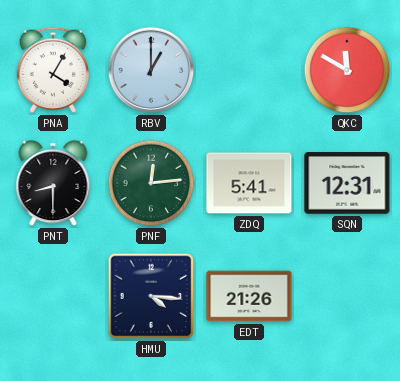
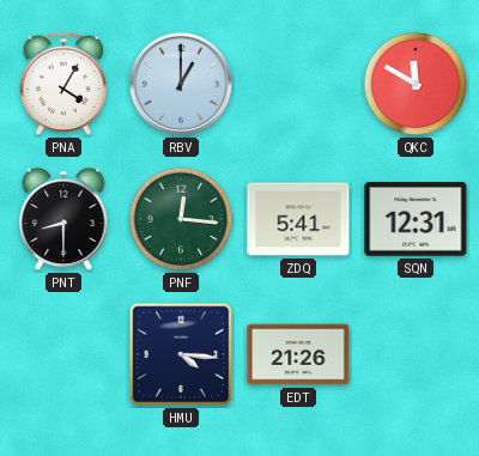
PNF: 12:14 -> 12:16
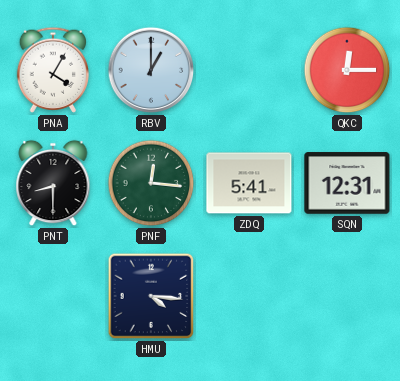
QKC: 11:50 -> 12:15
EDT: 21:26 -> none
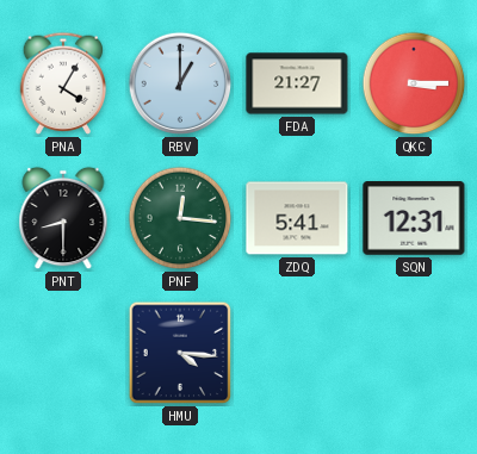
FDA: none -> 21:27
QKC: 12:15 -> 3:15
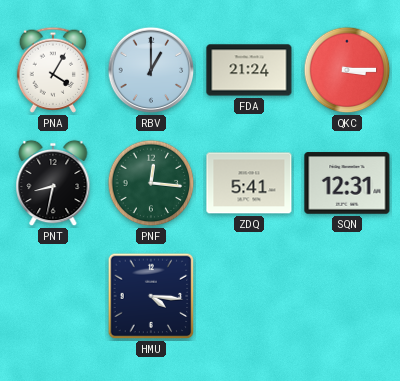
FDA: 21:27 -> 21:24
PNT: 8:30 -> 8:32
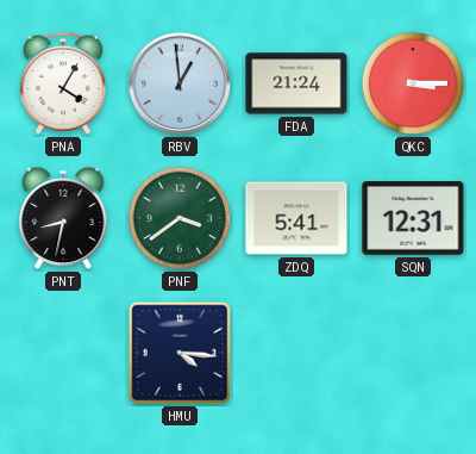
RBV: 1:00 -> 12:59
PNF: 12:16 -> 3:39
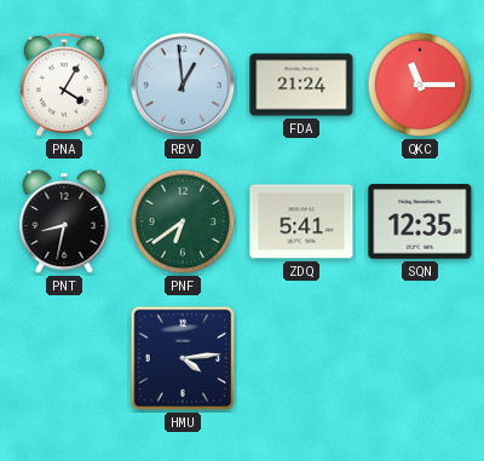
QKC: 3:15 -> 11:15
PNF: 3:39 -> 6:39
SQN: 12:31 -> 12:35
HMU: 4:16 -> 4:14
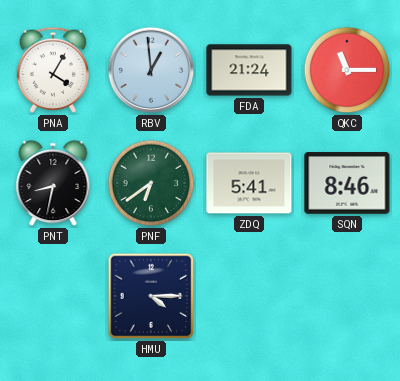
SQN: 12:35 -> 8:46
HMU: 4:14 -> 4:15
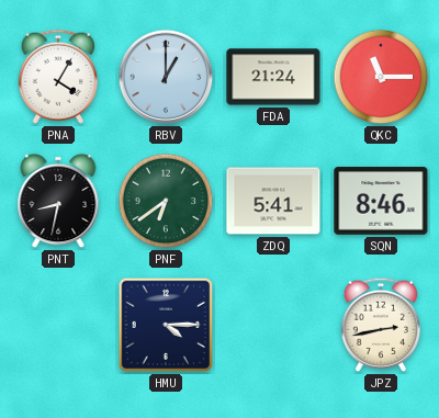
RBV: 12:59 -> 1:00
JPZ: none -> 2:43
